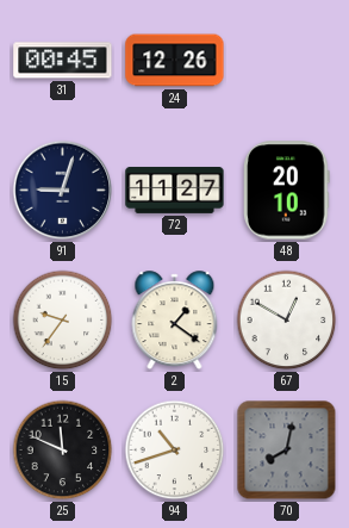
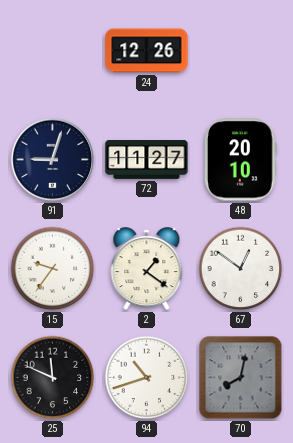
31: 00:45 -> none
67: 12:50 -> 12:51
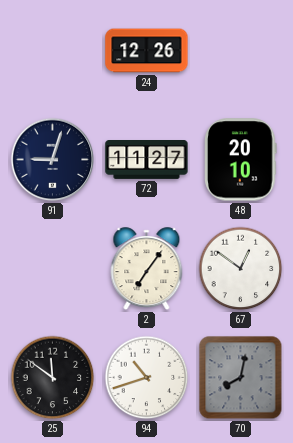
15: 9:36 -> none
2: 1:21 -> 7:06
25: 11:49 -> 11:51
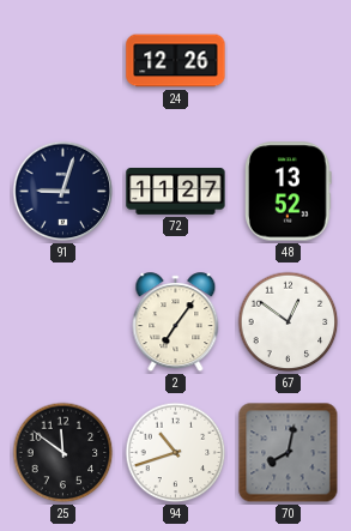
48: 20:10 -> 13:52
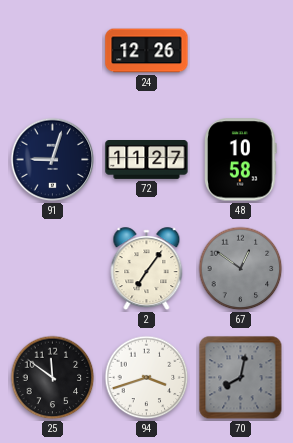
48: 13:52 -> 10:58
67 dial: white -> grey
94: 10:42 -> 3:42
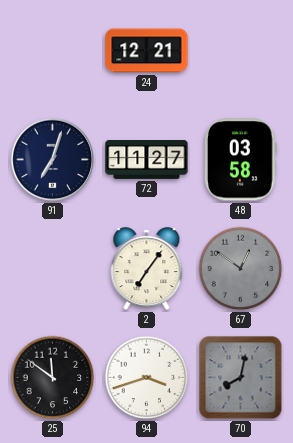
24: 12:26 -> 12:21
91: 9:03 -> 7:03
48: 10:58 -> 03:58
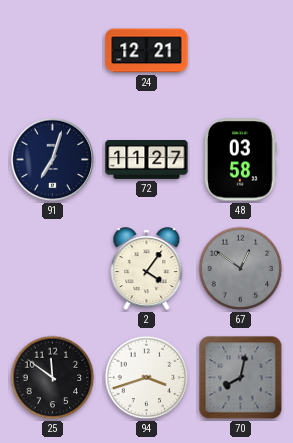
2: 7:06 -> 4:06
